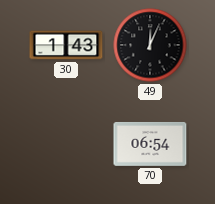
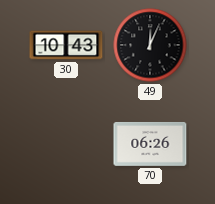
30: 1:43 -> 10:43
70: 06:54 -> 06:26
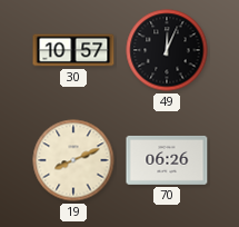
30: 10:43 -> 10:57
19: none -> 8:11
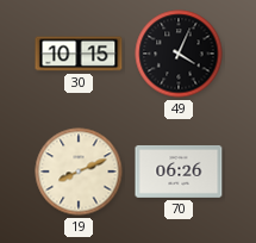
30: 10:57 -> 10:15
49: 12:04 -> 4:04
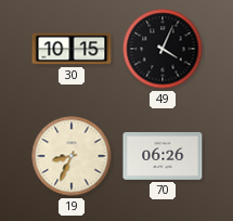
19: 8:11 -> 8:34
